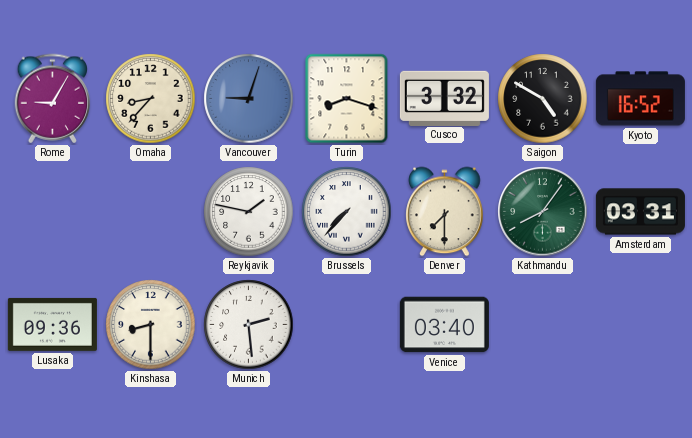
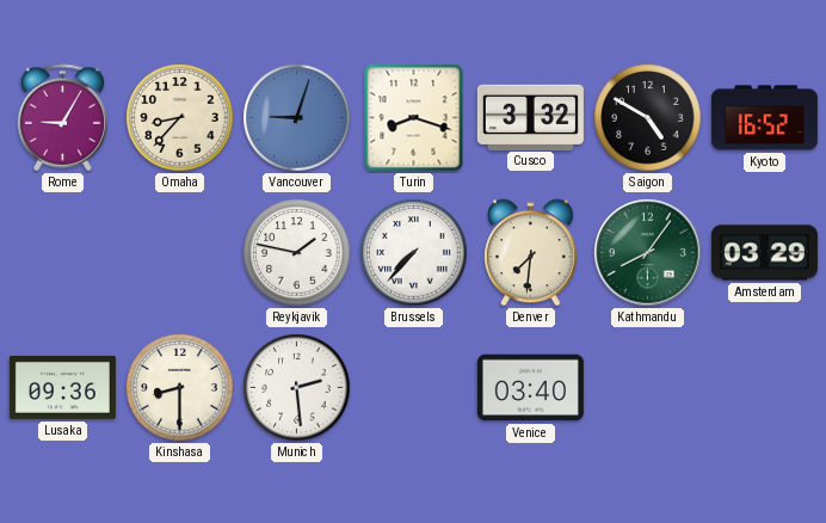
Denver: 7:30 -> 7:31
Amsterdam: 03:31 -> 03:29
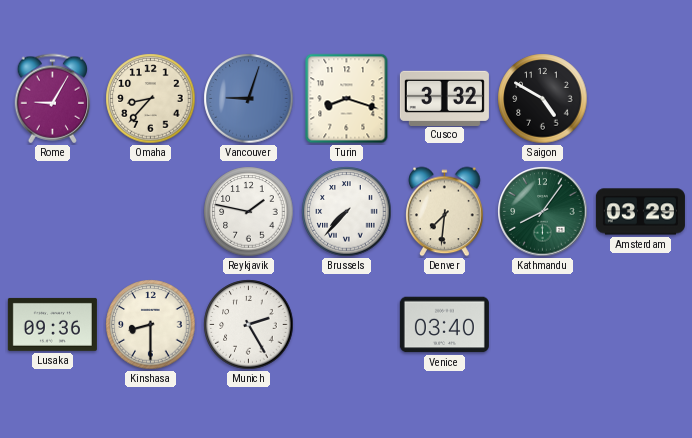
Kyoto: 16:52 -> none
Munich: 2:29 -> 2:25
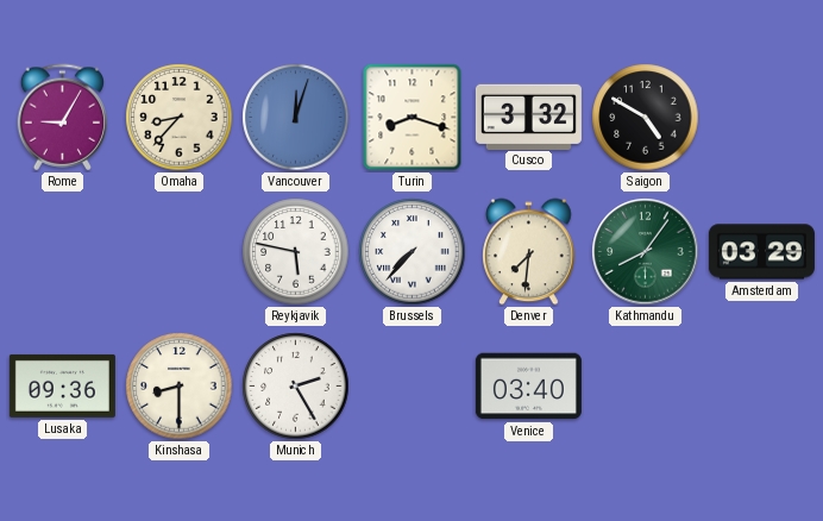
Vancouver: 9:03 -> 12:03
Reykjavik: 1:47 -> 5:47
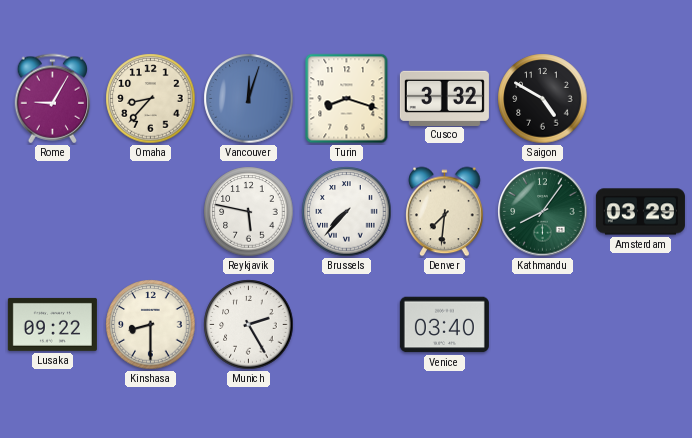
Lusaka: 09:36 -> 09:22
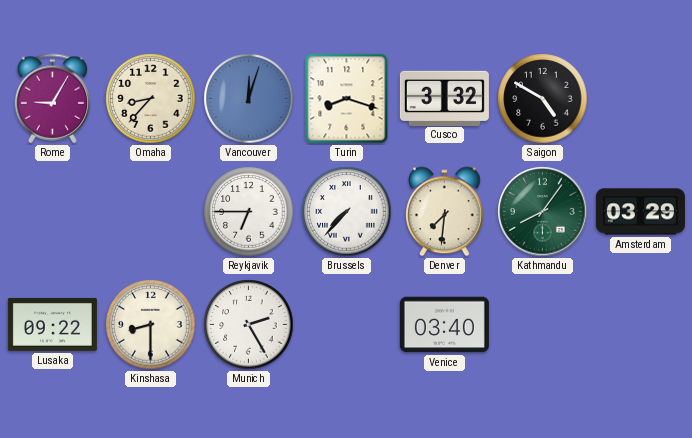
Reykjavik: 5:47 -> 6:45
